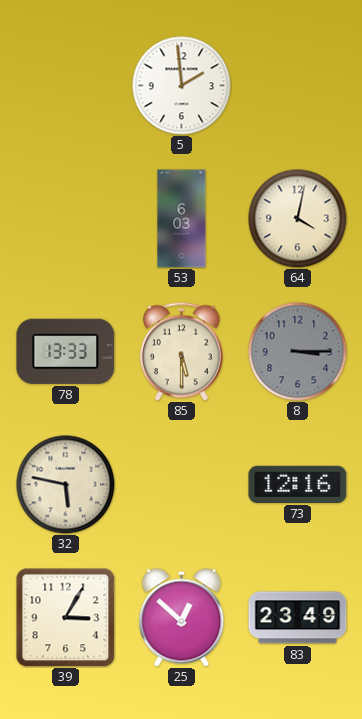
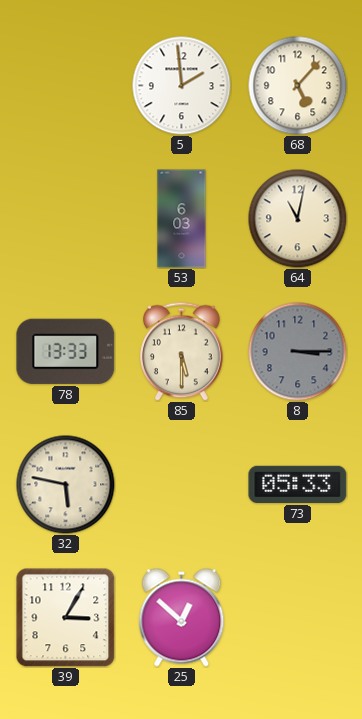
68: none -> 5:07
64: 4:02 -> 11:02
73: 12:16 -> 05:33
83: 23:49 -> none
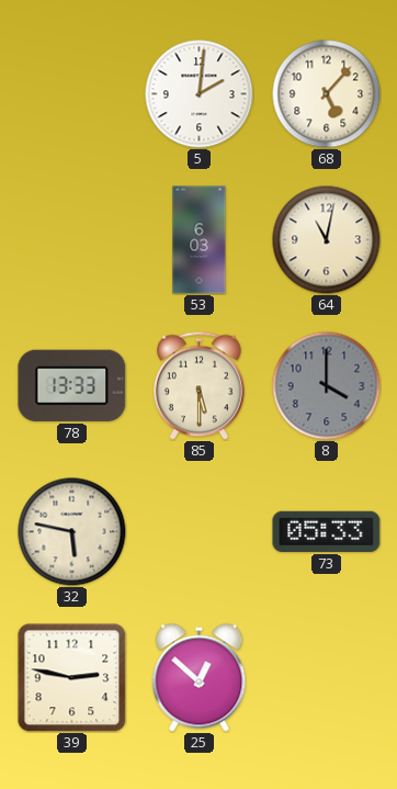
5: 1:59 -> 2:01
8: 3:15 -> 4:00
39: 3:05 -> 2:47
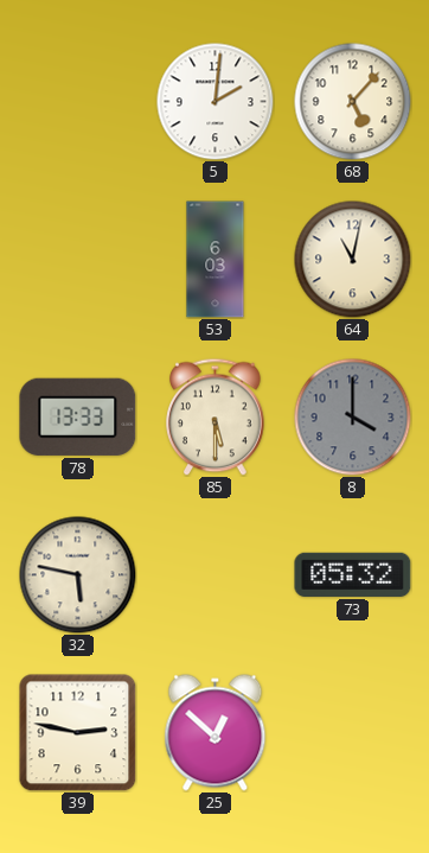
73: 05:33 -> 05:32
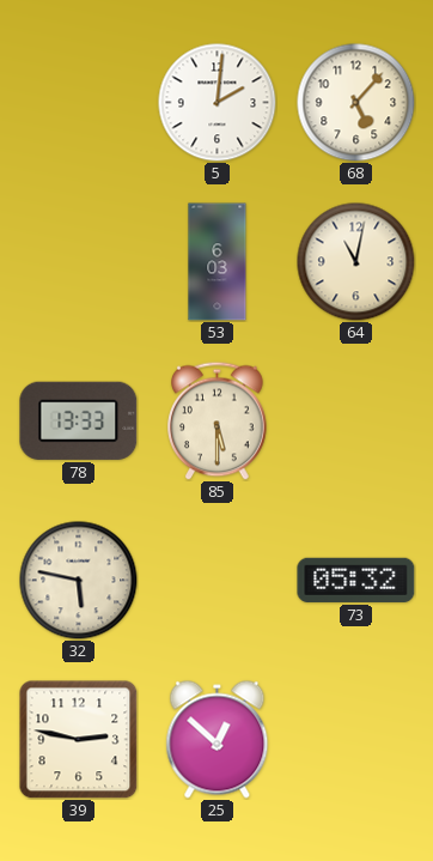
8: 4:00 -> none
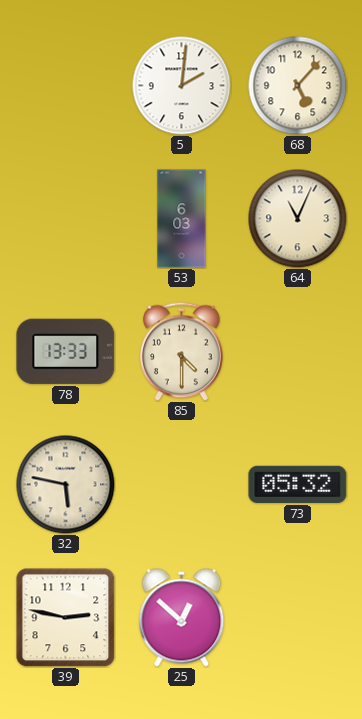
64: 11:02 -> 11:04
85: 5:30 -> 4:30
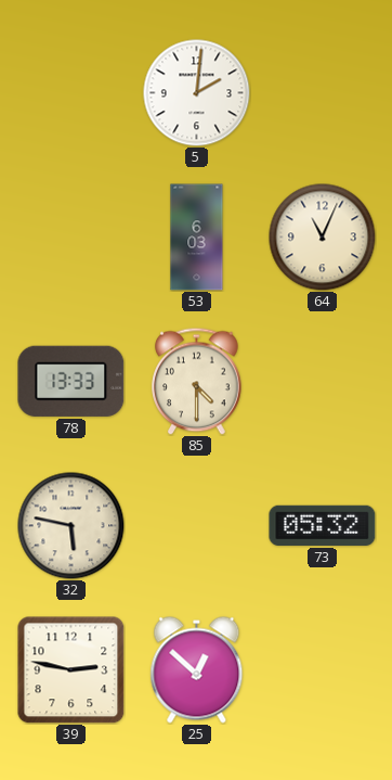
68: 5:07 -> none
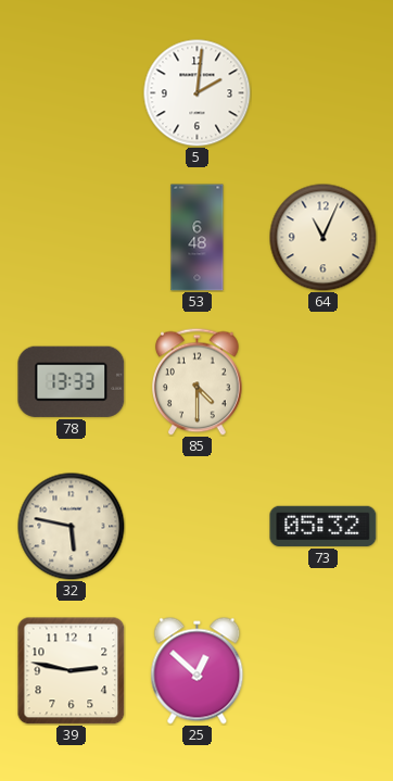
53: 6:03 -> 6:48
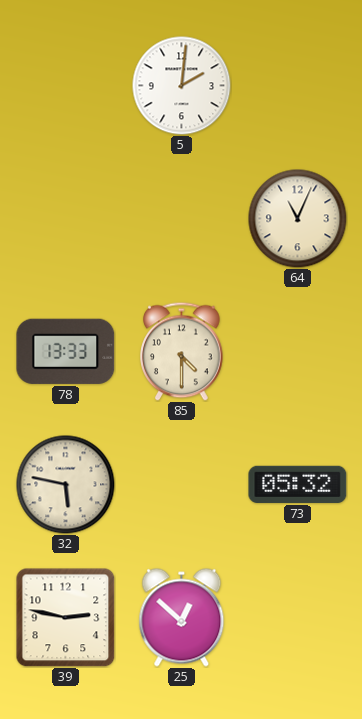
53: 6:48 -> none
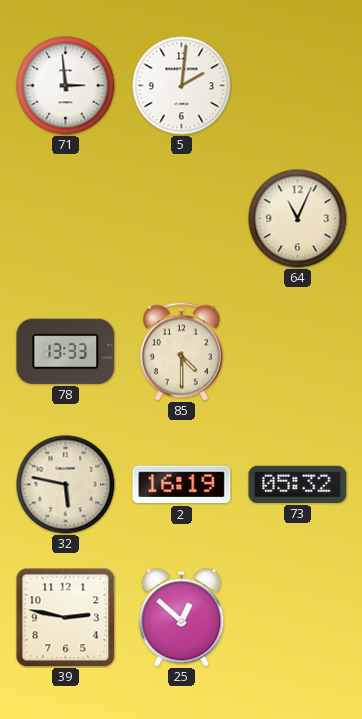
71: none -> 2:59
2: none -> 16:19
